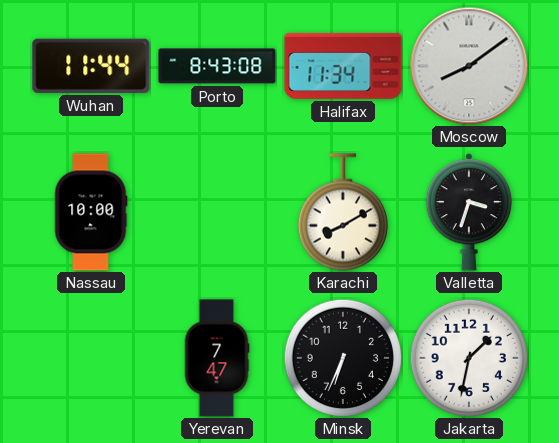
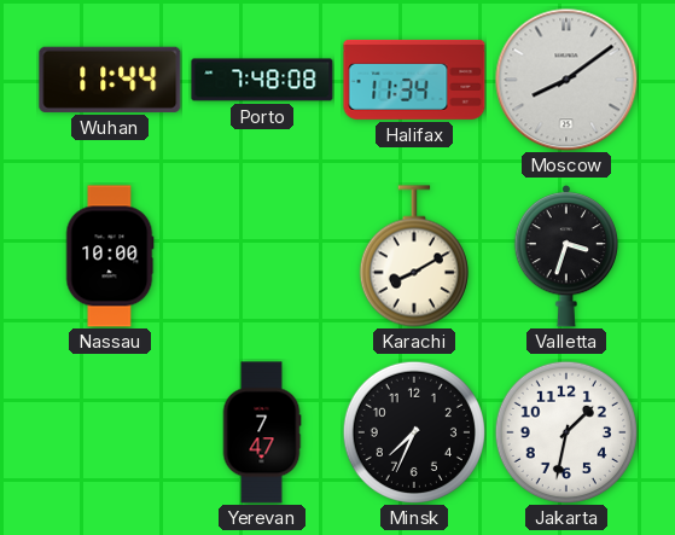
Porto: 8:43 -> 7:48
Minsk: 6:34 -> 7:34
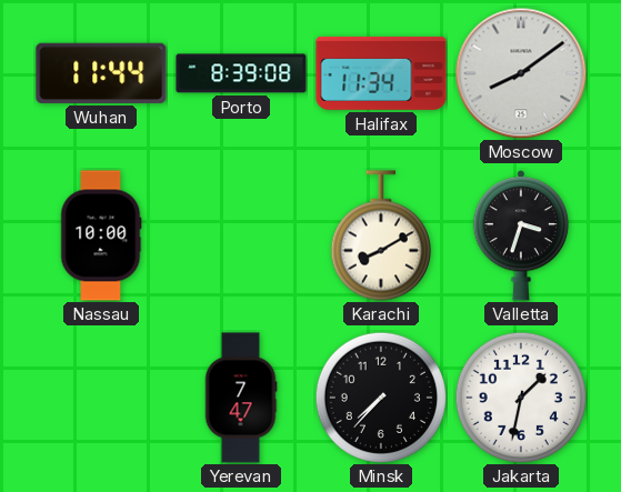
Porto: 7:48 -> 8:39
Minsk: 7:34 -> 7:37
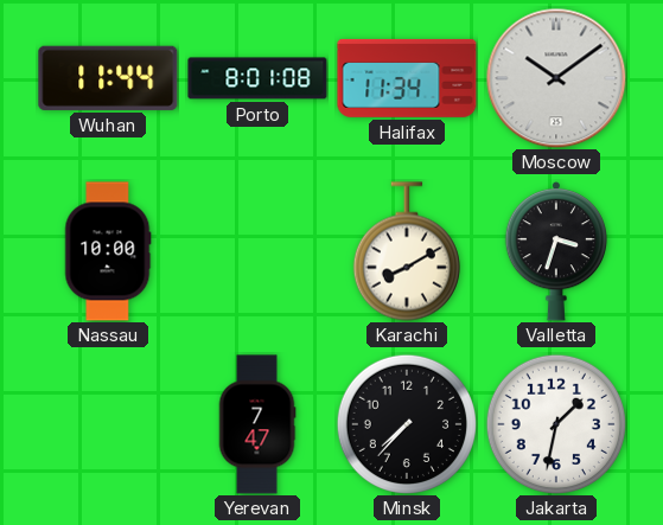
Porto: 8:39 -> 8:01
Moscow: 8:09 -> 10:09
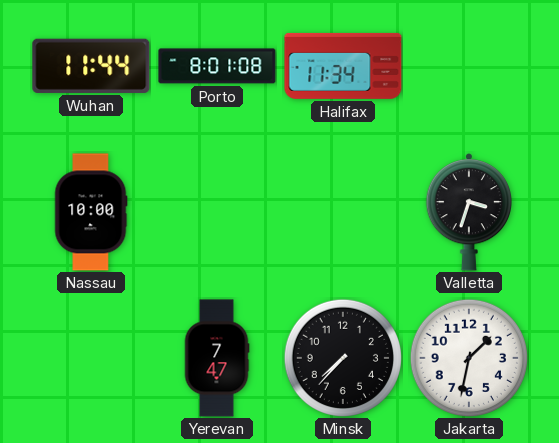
Moscow: 10:09 -> none
Karachi: 8:10 -> none
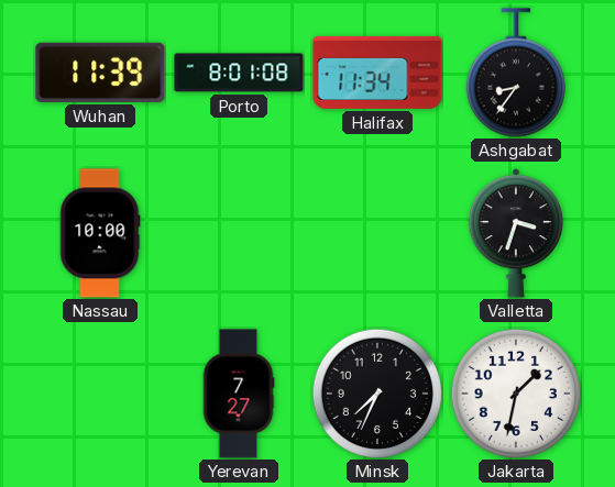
Wuhan: 11:44 -> 11:39
Ashgabat: none -> 8:36
Yerevan: 7:47 -> 7:27
Minsk: 7:37 -> 7:34
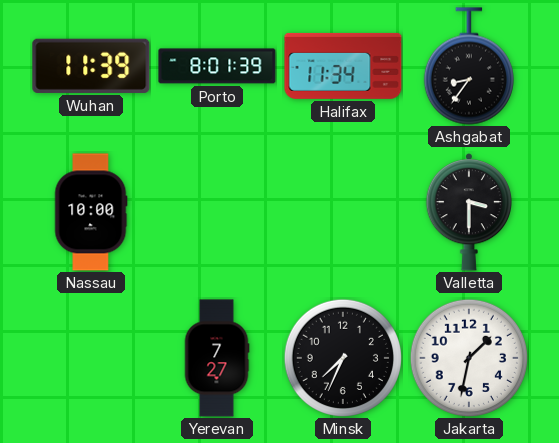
Porto: 8:01:08 -> 8:01:39
Valletta: 3:33 -> 3:30
